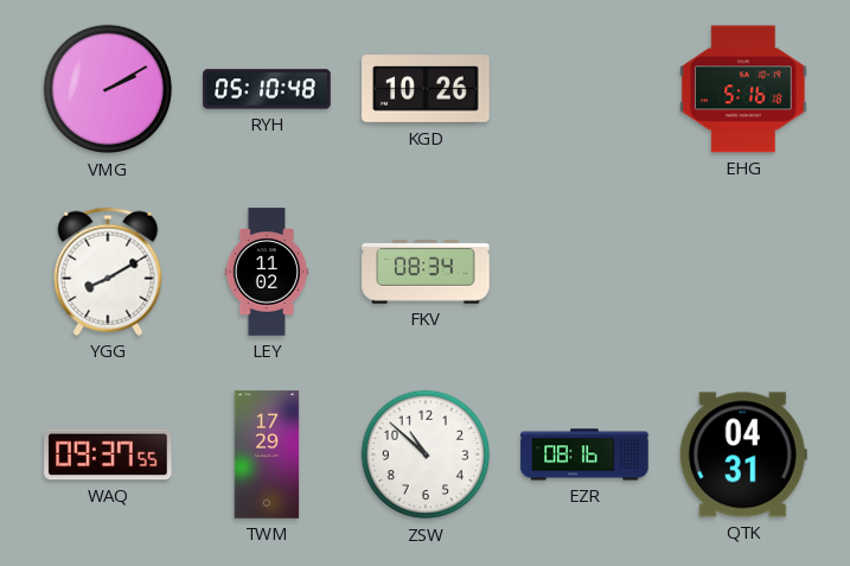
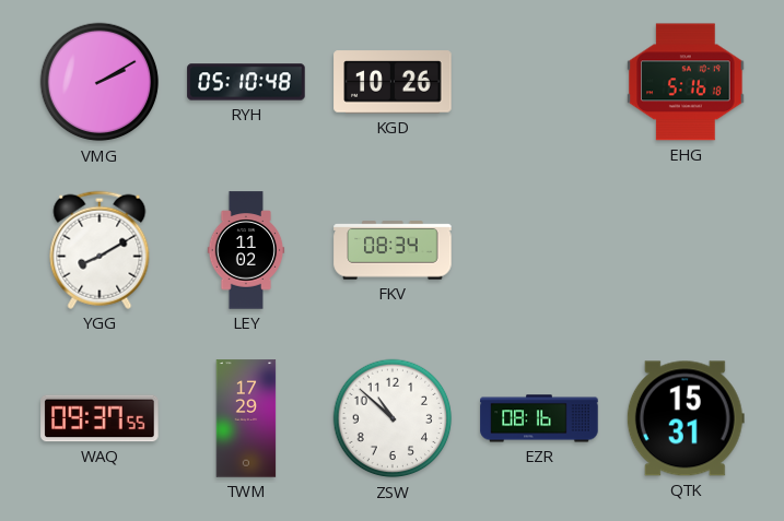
QTK: 04:31 -> 15:31
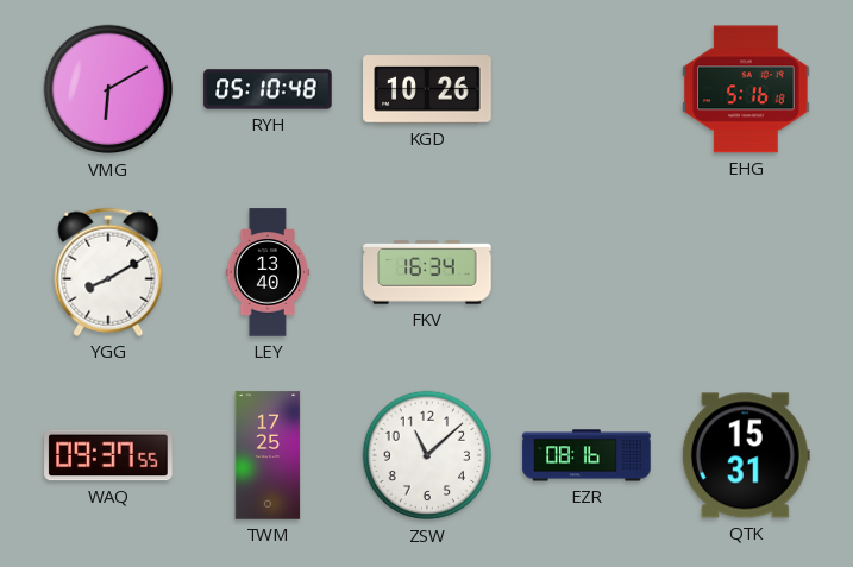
VMG: 2:10 -> 6:10
LEY: 11:02 -> 13:40
FKV: 08:34 -> 16:34
TWM: 17:29 -> 17:25
ZSW: 10:52 -> 11:08
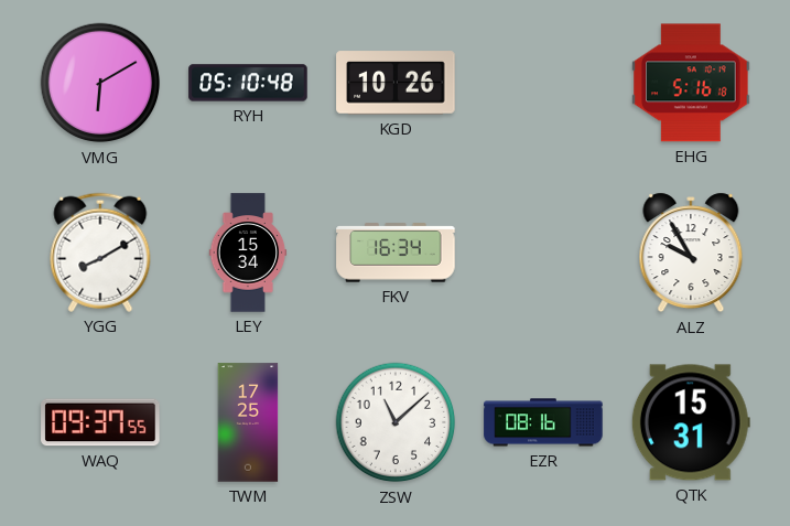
LEY: 13:40 -> 15:34
ALZ: none -> 9:55
